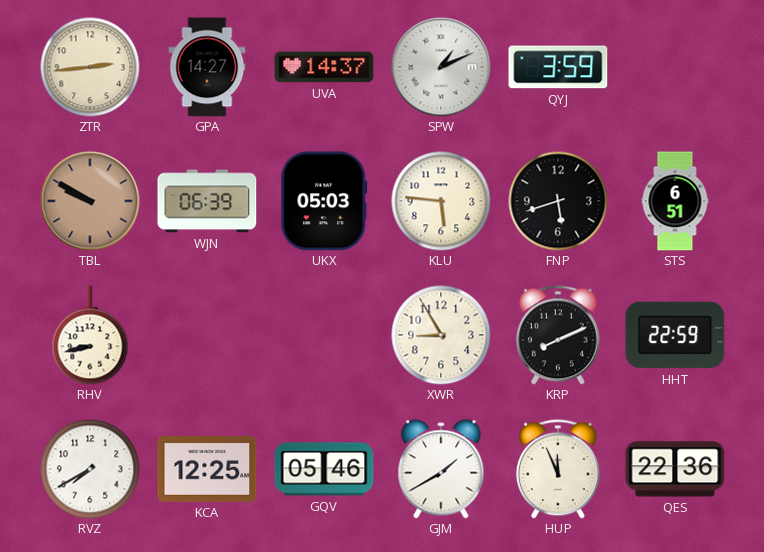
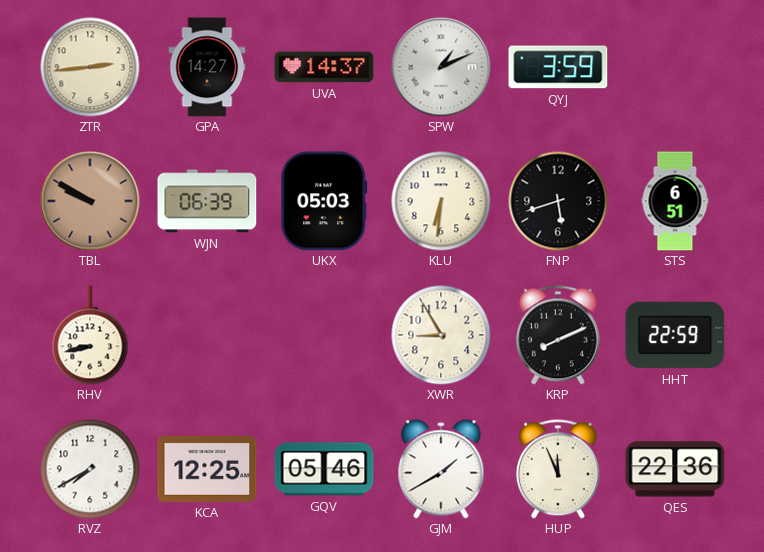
KLU: 5:46 -> 6:31
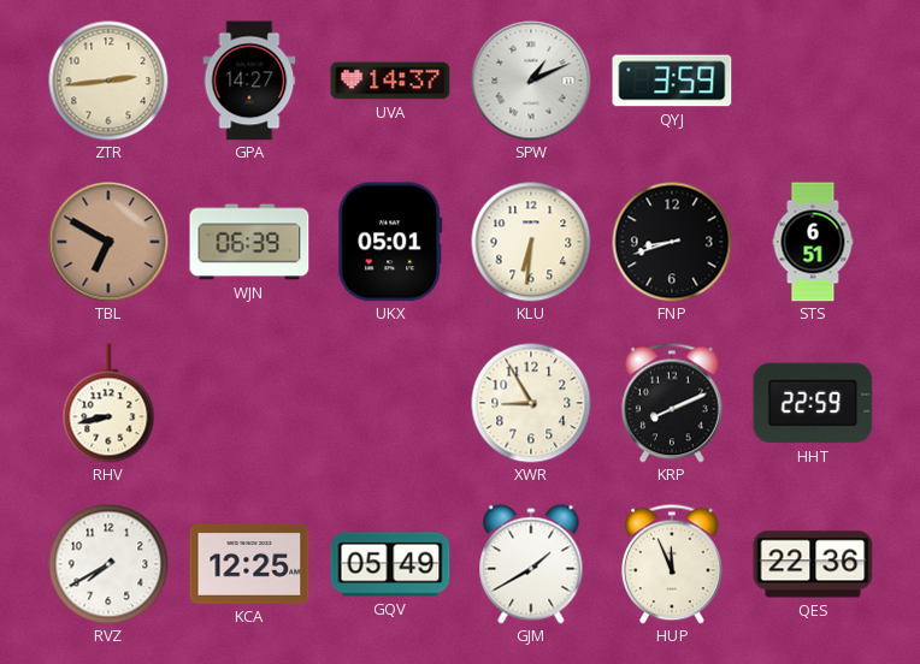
TBL: 9:50 -> 6:50
UKX: 05:03 -> 05:01
FNP: 5:42 -> 8:42
GQV: 05:46 -> 05:49
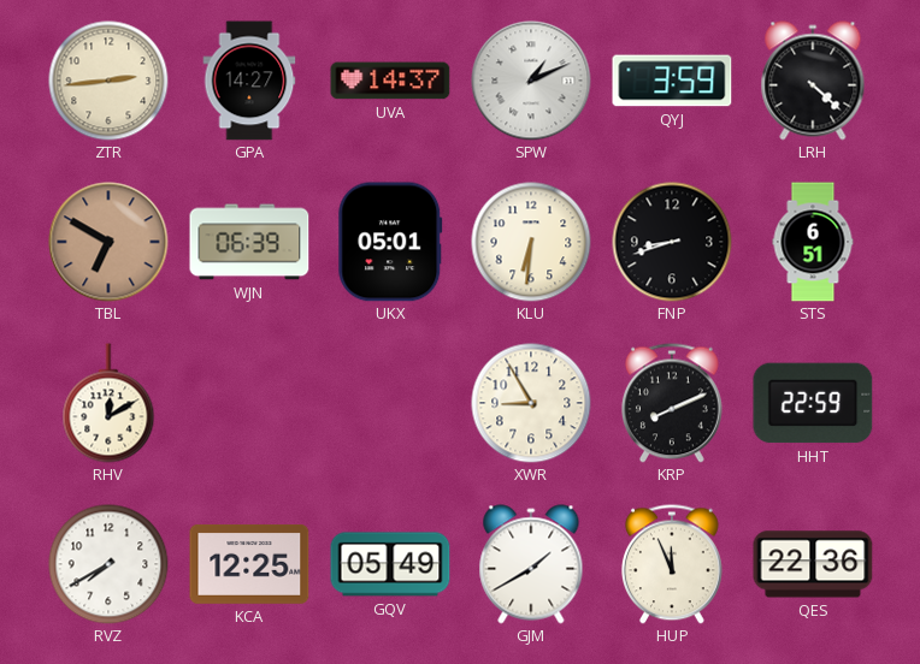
LRH: none -> 4:22
RHV: 8:43 -> 12:10
